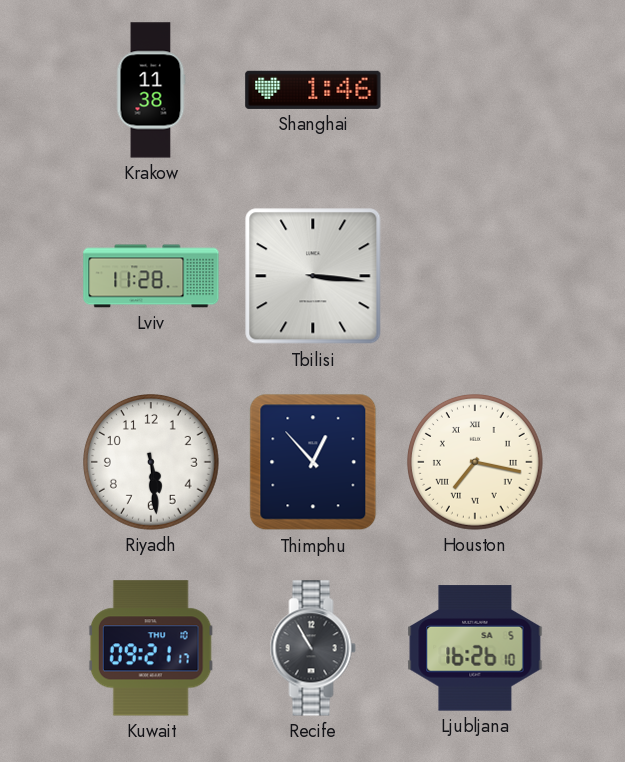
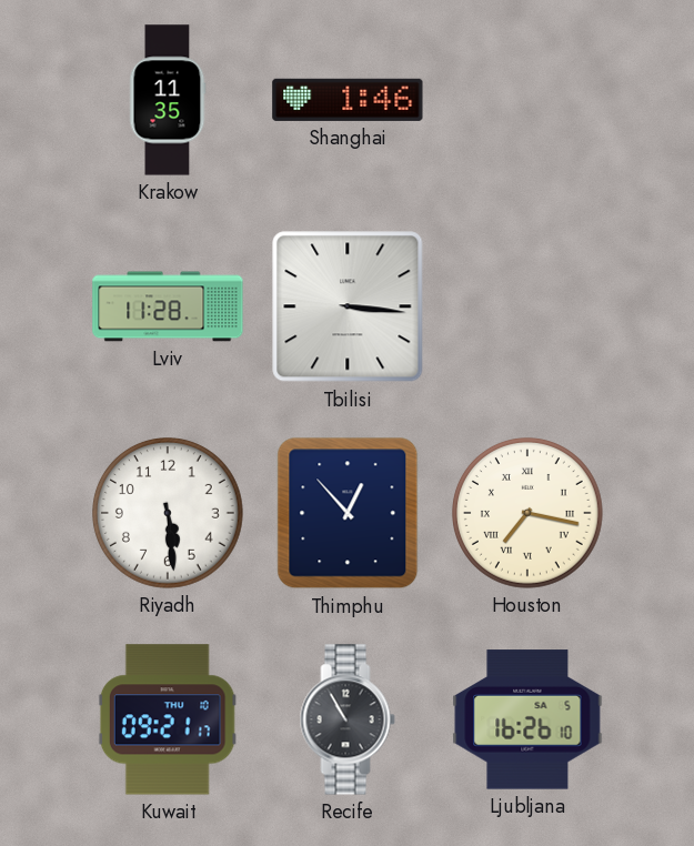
Krakow: 11:38 -> 11:35
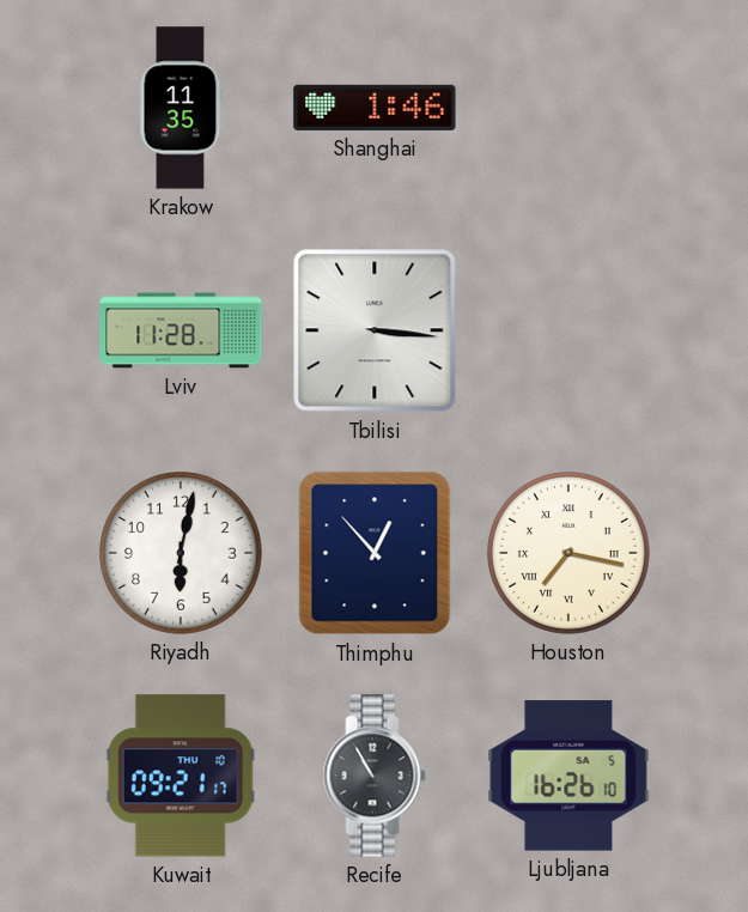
Riyadh: 5:29 -> 6:02
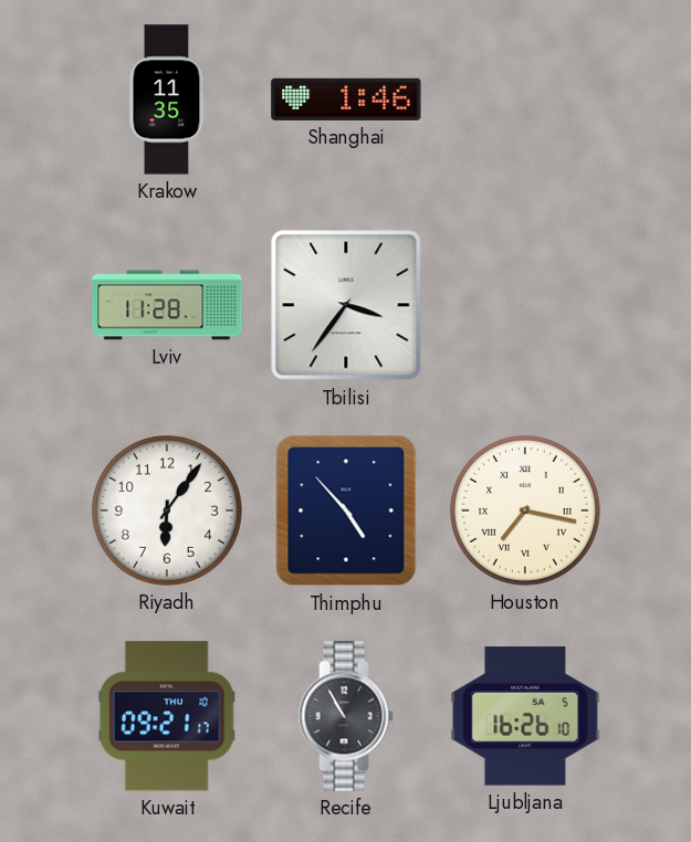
Tbilisi: 3:16 -> 3:36
Riyadh: 6:02 -> 6:06
Thimphu: 12:53 -> 4:53
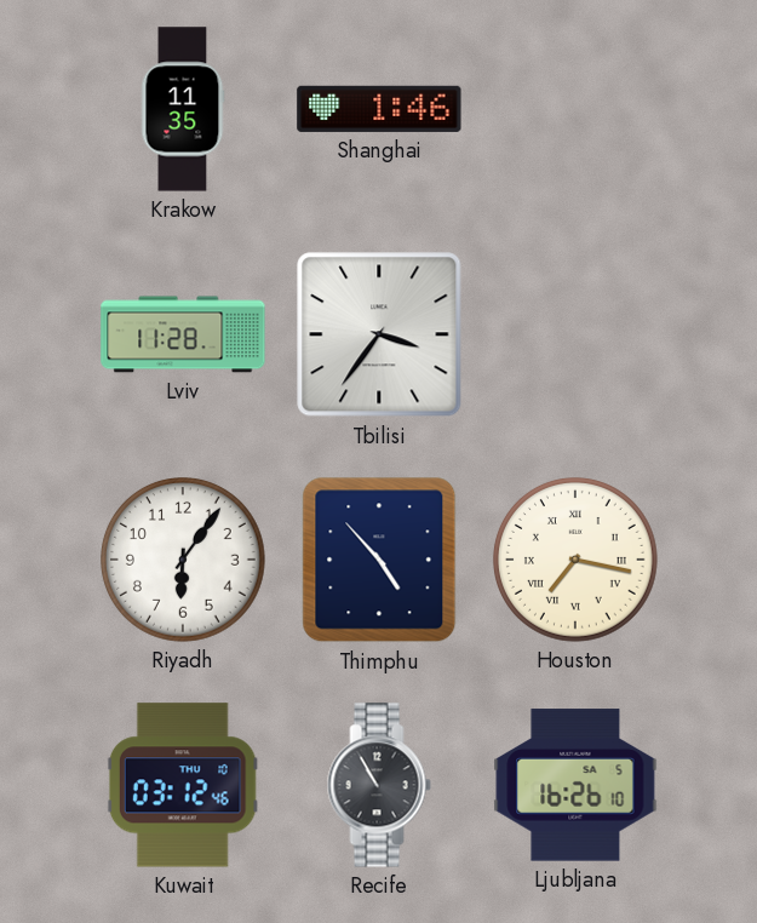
Kuwait: 09:21 -> 03:12
